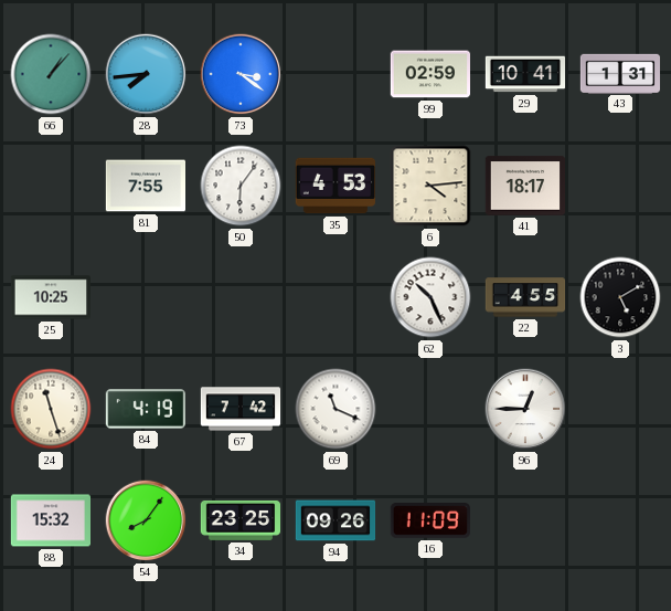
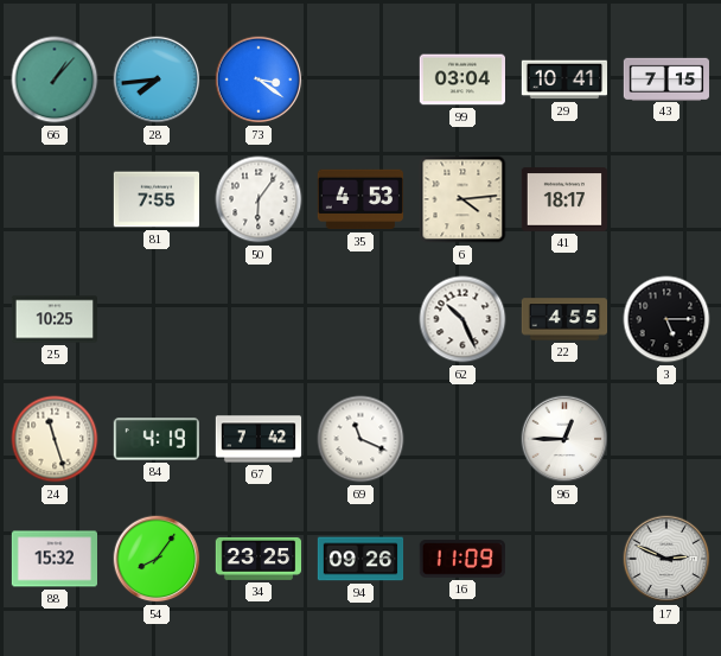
99: 02:59 -> 03:04
43: 1:31 -> 7:15
3: 5:10 -> 5:15
17: none -> 2:49
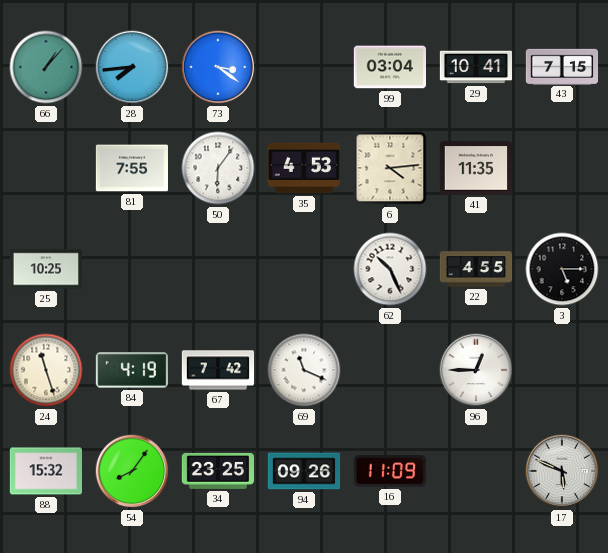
41: 18:17 -> 11:35
17: 2:49 -> 5:49
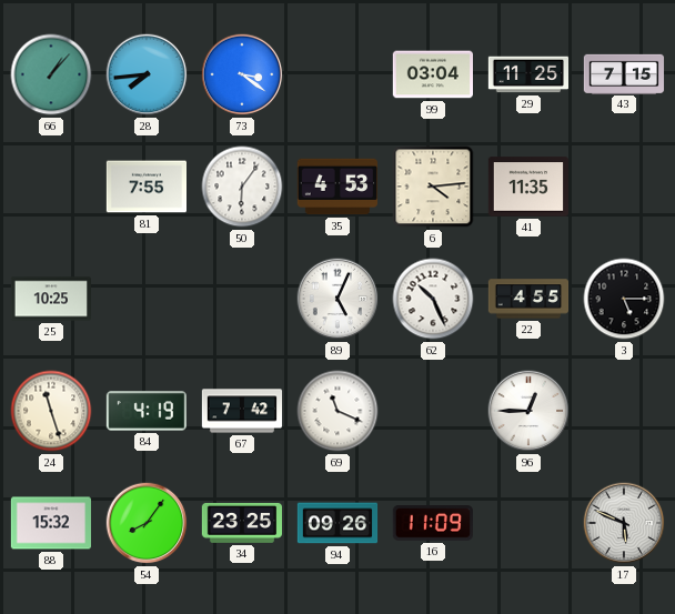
29: 10:41 -> 11:25
89: none -> 5:04
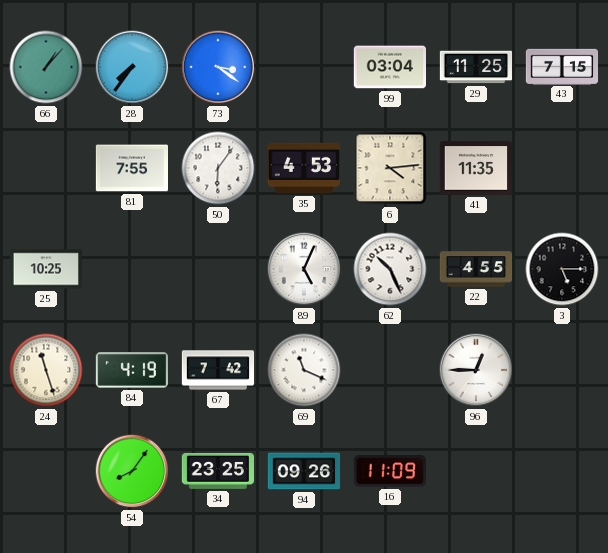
28: 7:44 -> 7:36
88: 15:32 -> none
17: 5:49 -> none
